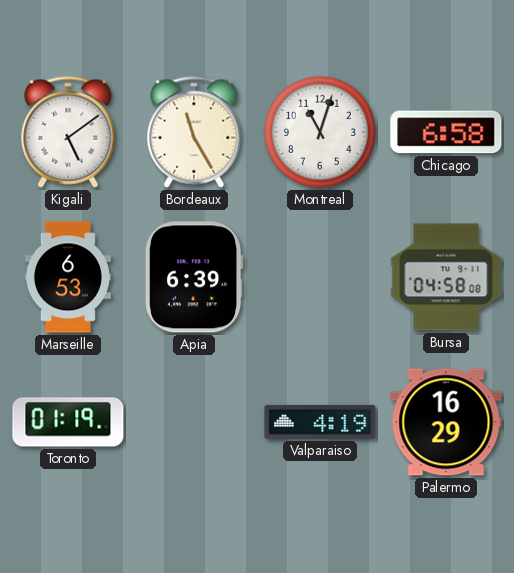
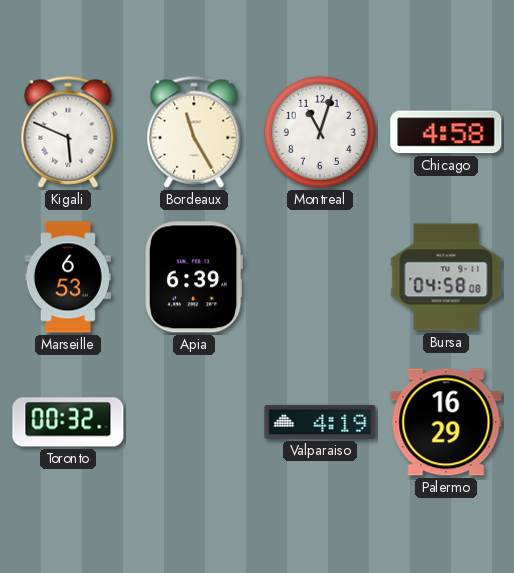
Kigali: 5:09 -> 5:49
Chicago: 6:58 -> 4:58
Toronto: 01:19 -> 00:32
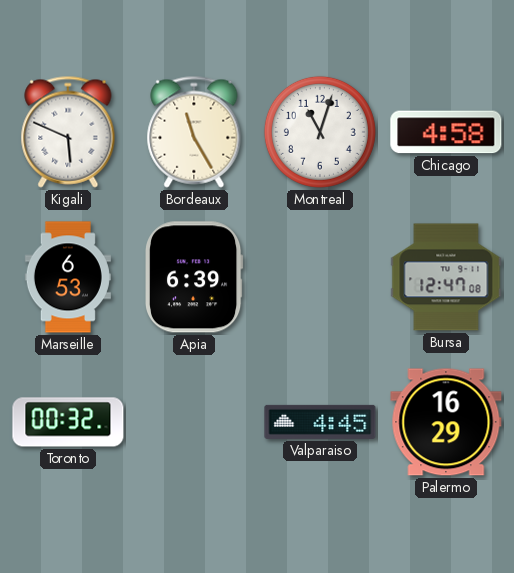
Bursa: 04:58 -> 12:47
Valparaiso: 4:19 -> 4:45
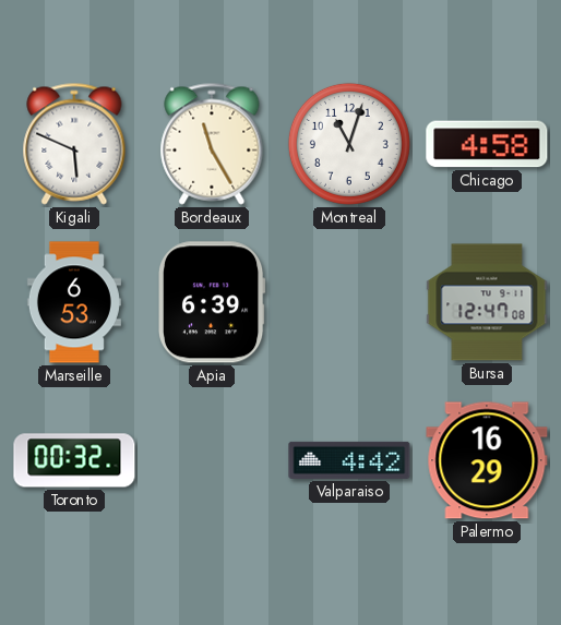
Valparaiso: 4:45 -> 4:42
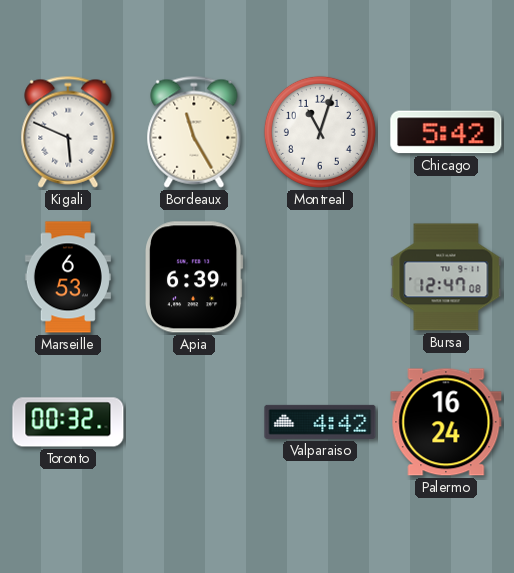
Chicago: 4:58 -> 5:42
Palermo: 16:29 -> 16:24
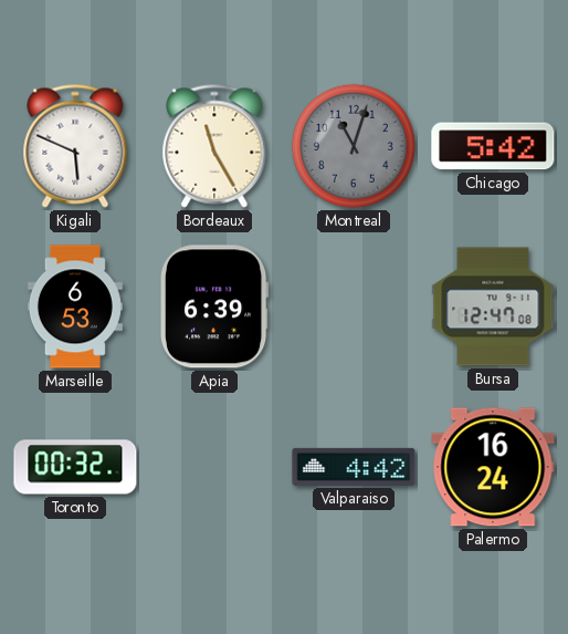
Montreal dial: white -> grey
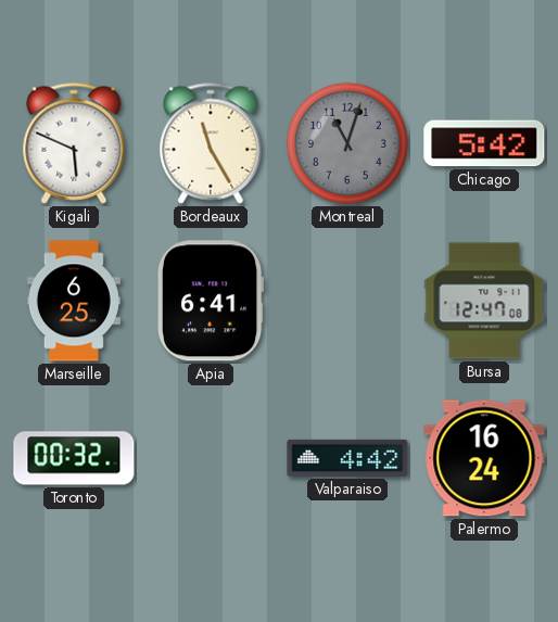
Marseille: 6:53 -> 6:25
Apia: 6:39 -> 6:41
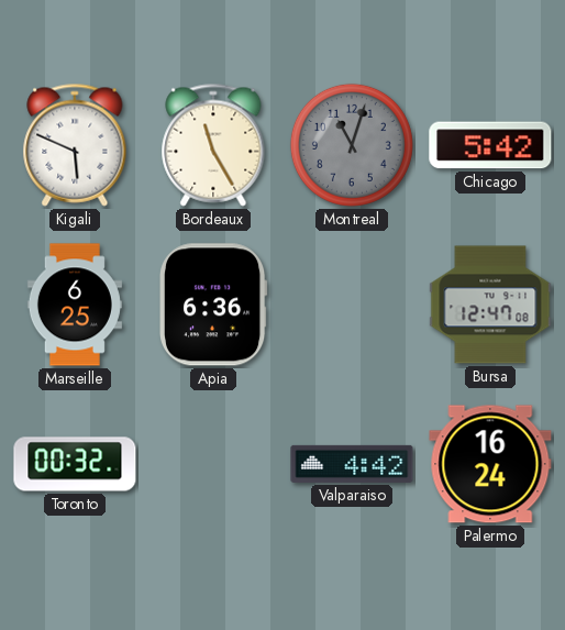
Apia: 6:41 -> 6:36
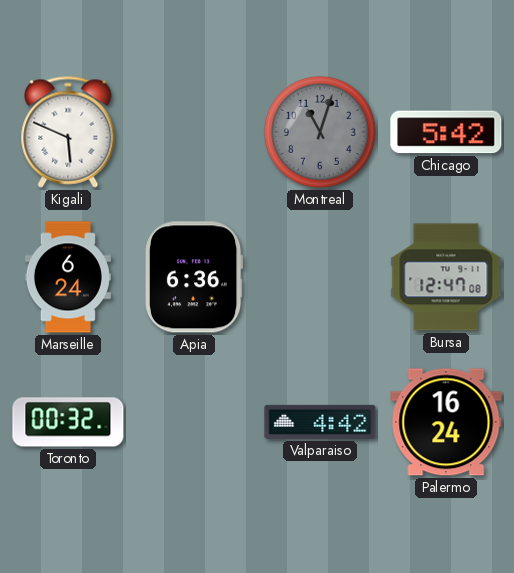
Bordeaux: 11:25 -> none
Marseille: 6:25 -> 6:24
